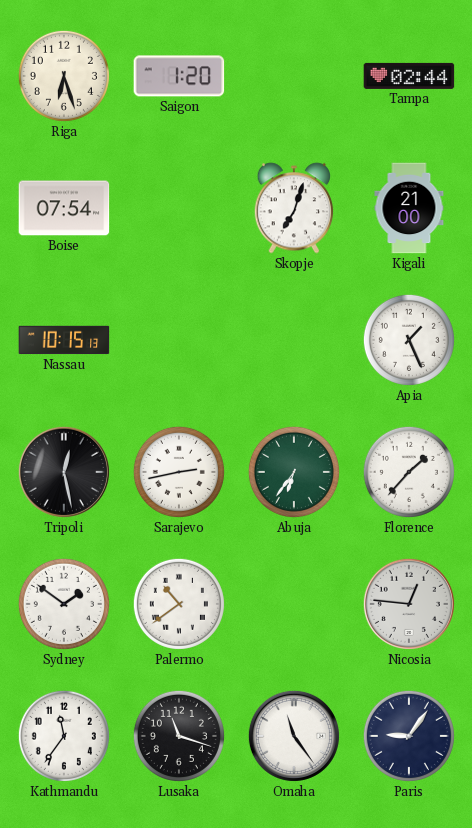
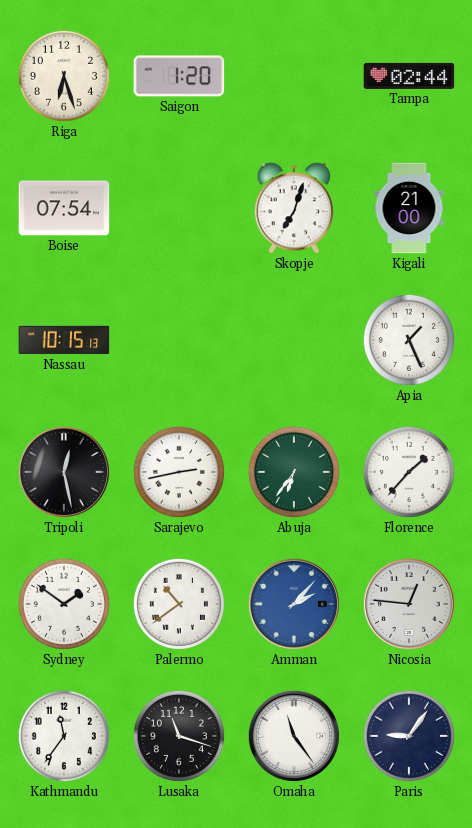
Amman: none -> 2:07
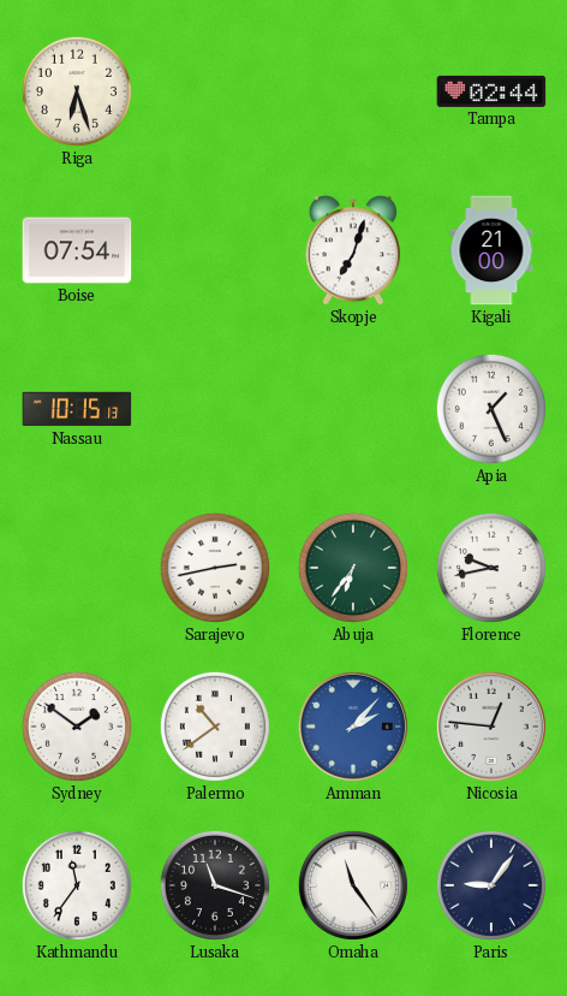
Saigon: 1:20 -> none
Tripoli: 12:28 -> none
Florence: 1:37 -> 9:43
